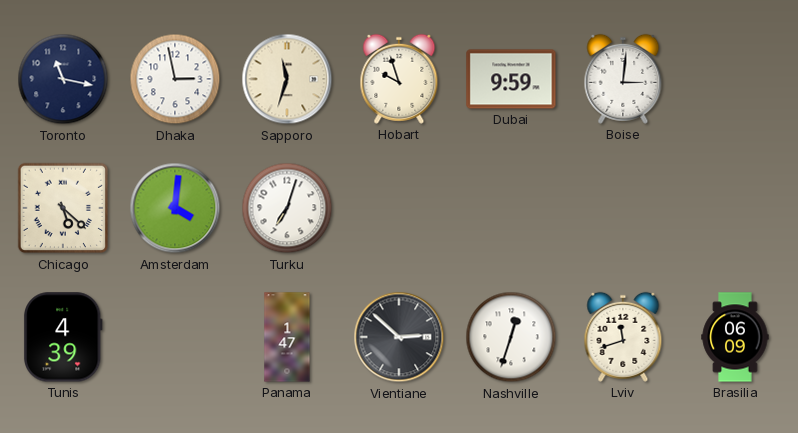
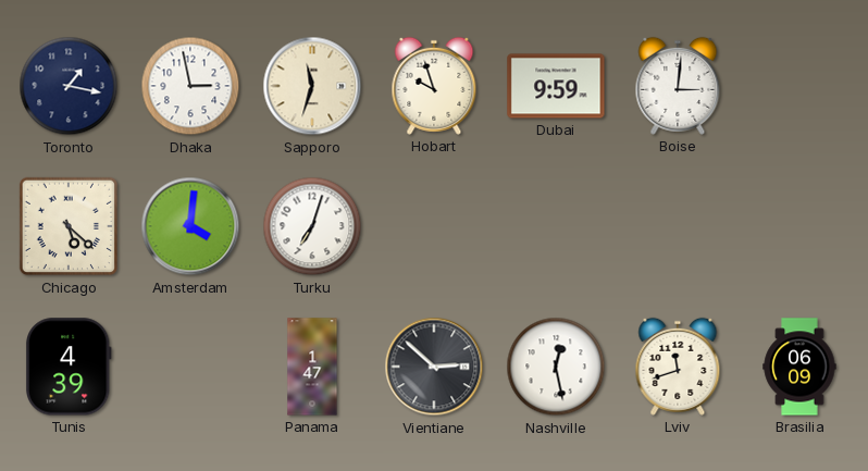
Toronto: 11:17 -> 1:17
Nashville: 12:33 -> 12:28
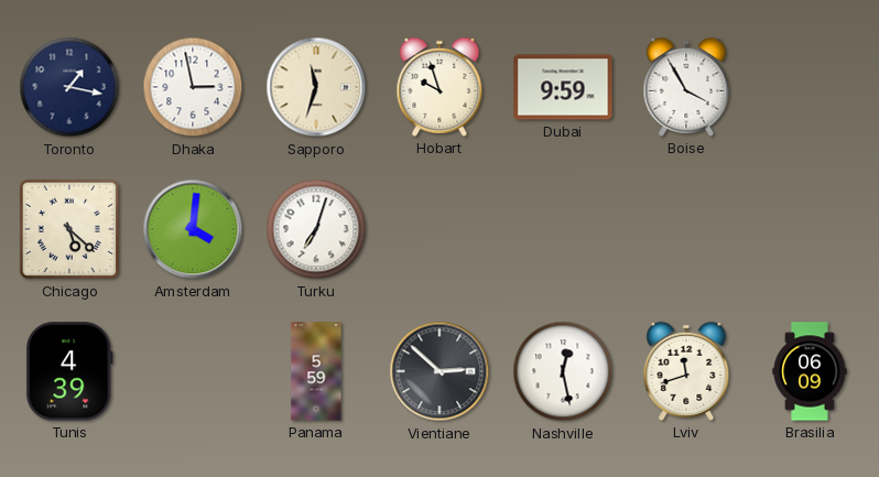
Boise: 3:01 -> 3:55
Panama: 1:47 -> 5:59
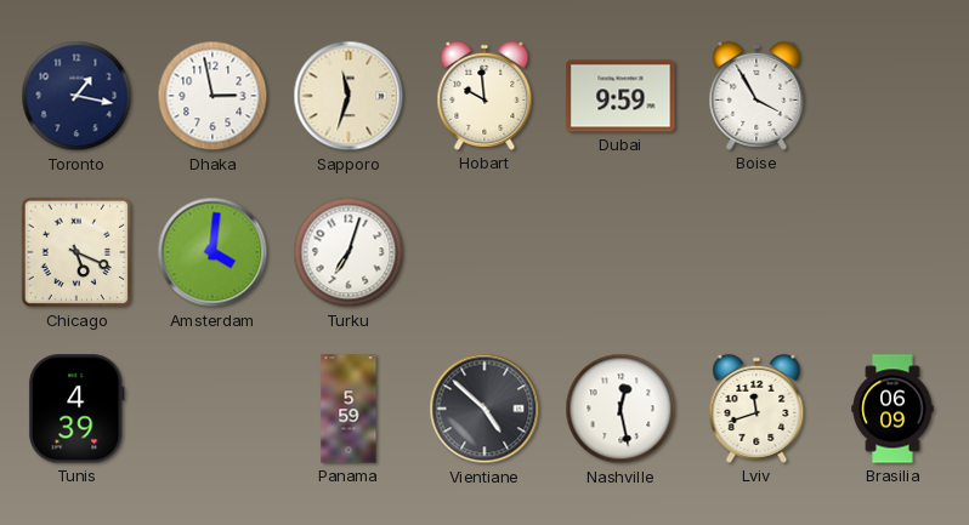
Hobart: 9:57 -> 9:59
Chicago: 5:22 -> 5:19
Vientiane: 2:52 -> 4:52
